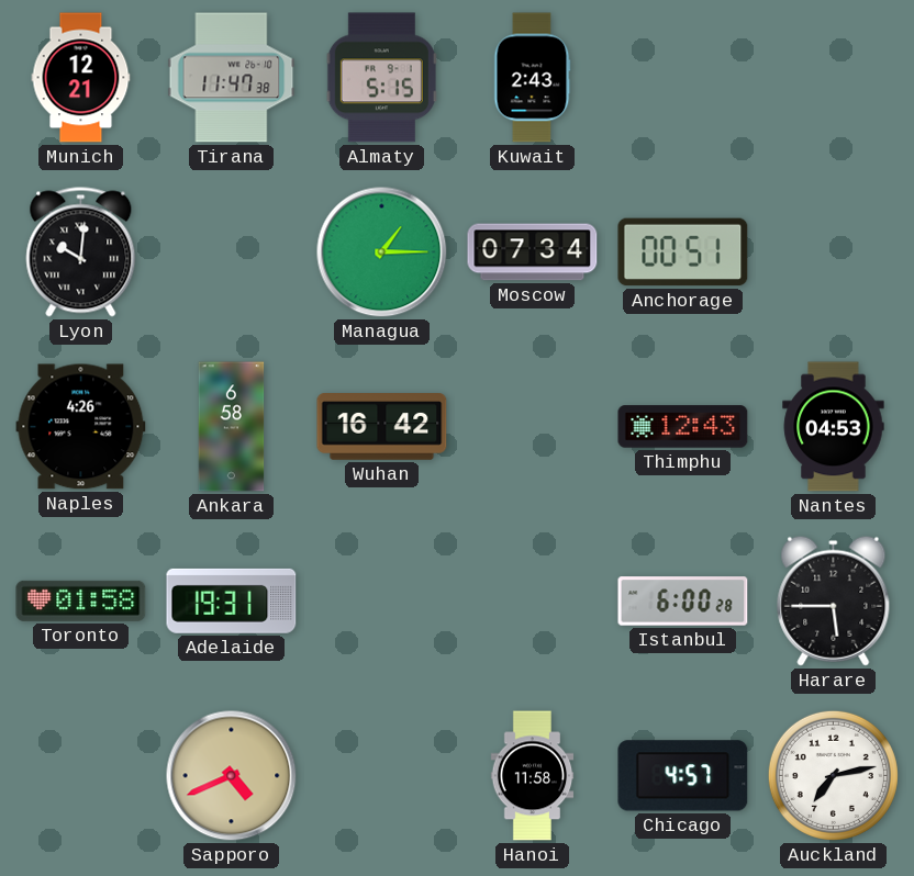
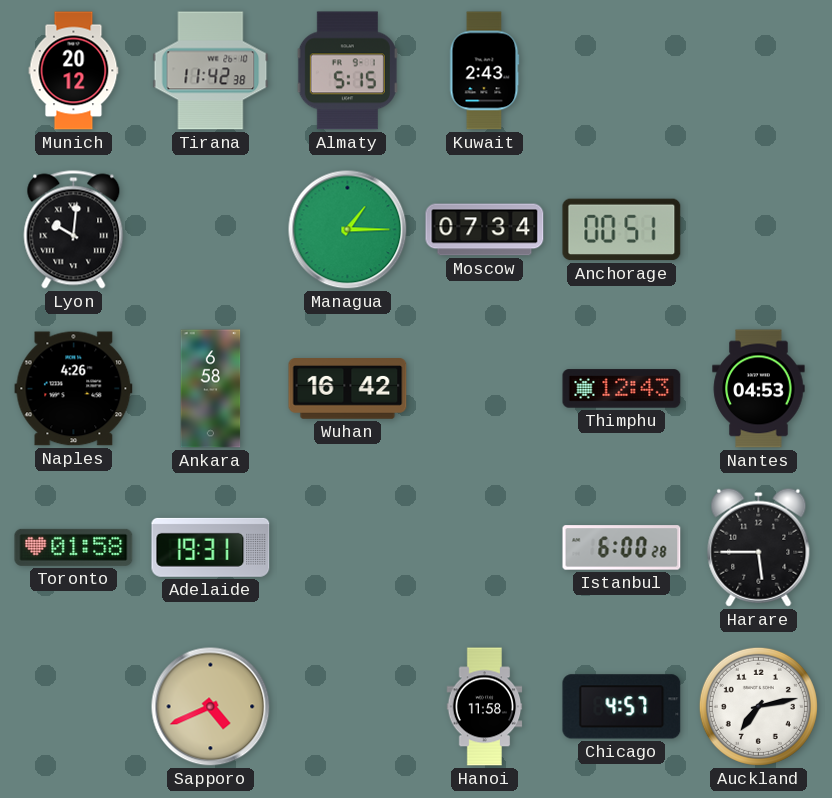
Munich: 12:21 -> 20:12
Tirana: 11:47 -> 11:42
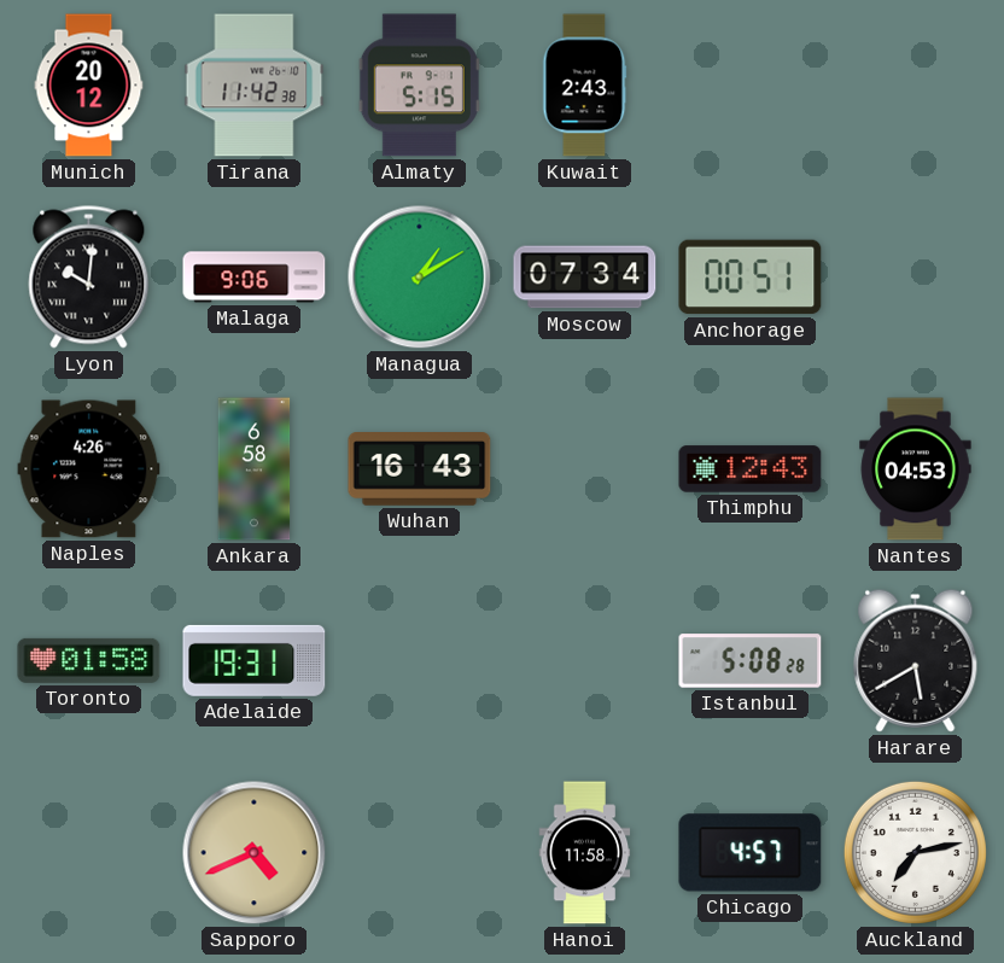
Malaga: none -> 9:06
Managua: 1:15 -> 1:10
Wuhan: 16:42 -> 16:43
Istanbul: 6:00 -> 5:08
Harare: 5:45 -> 5:40
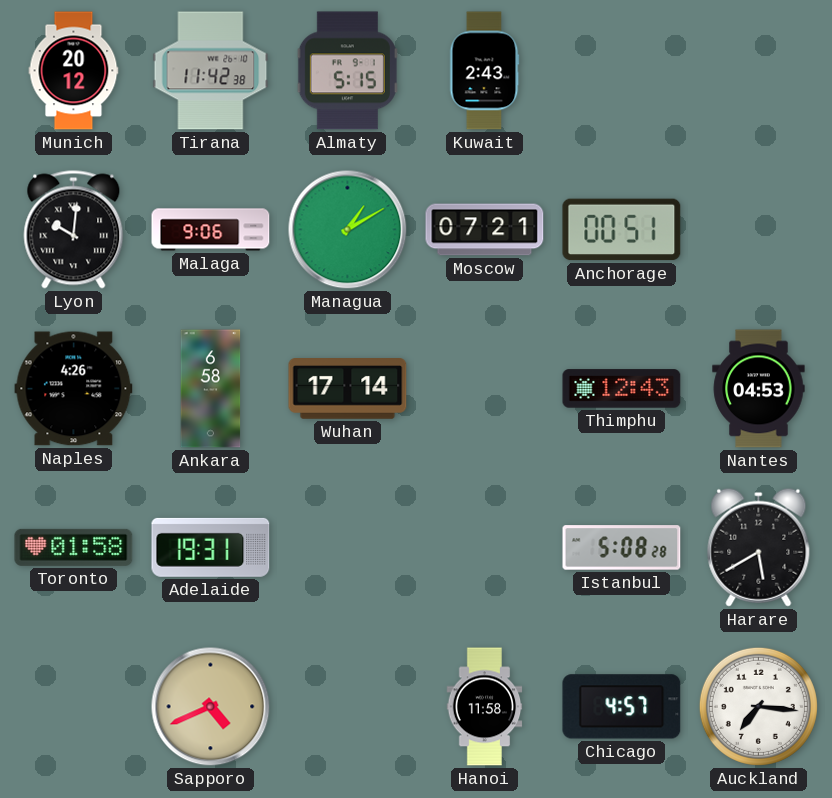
Moscow: 07:34 -> 07:21
Wuhan: 16:43 -> 17:14
Auckland: 7:13 -> 7:16
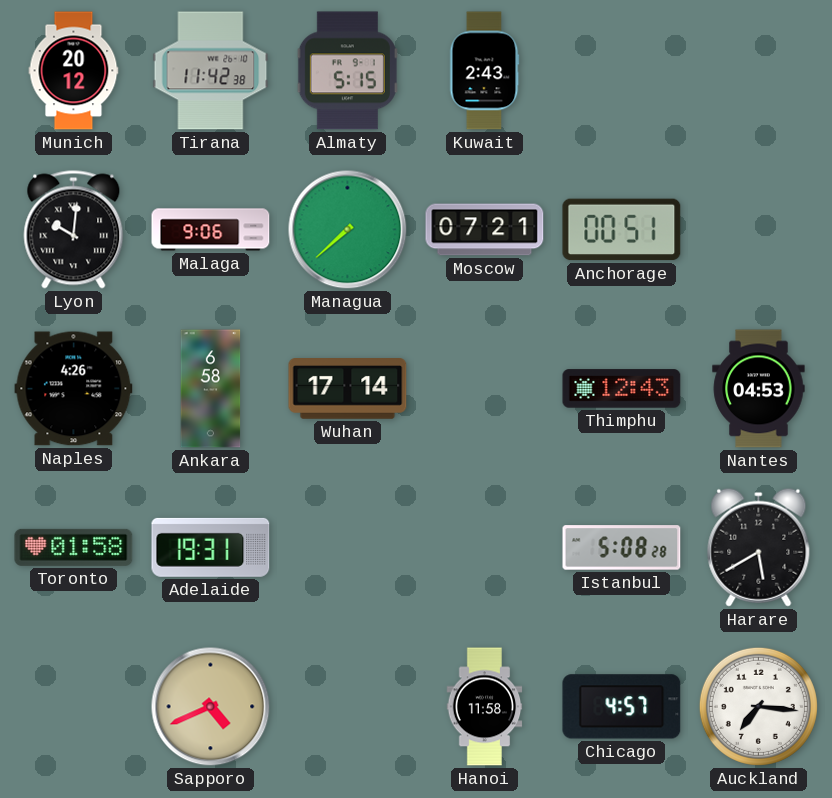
Managua: 1:10 -> 7:38
